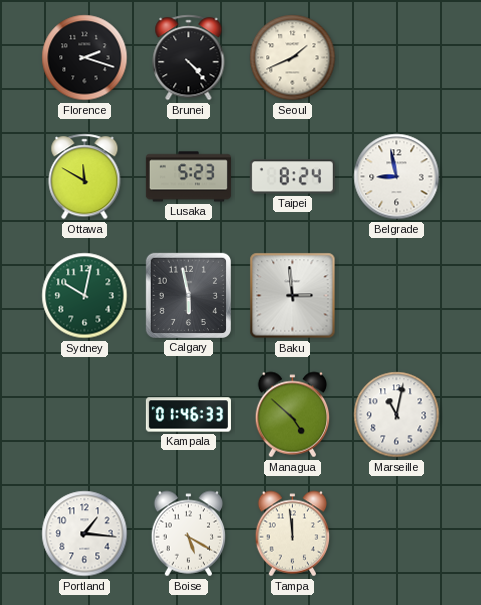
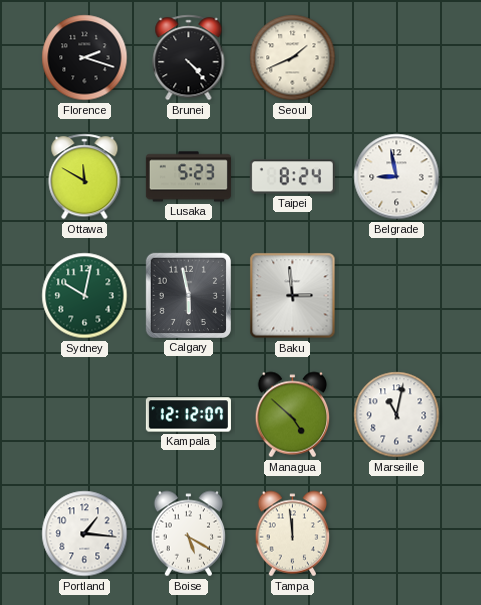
Kampala: 01:46 -> 12:12
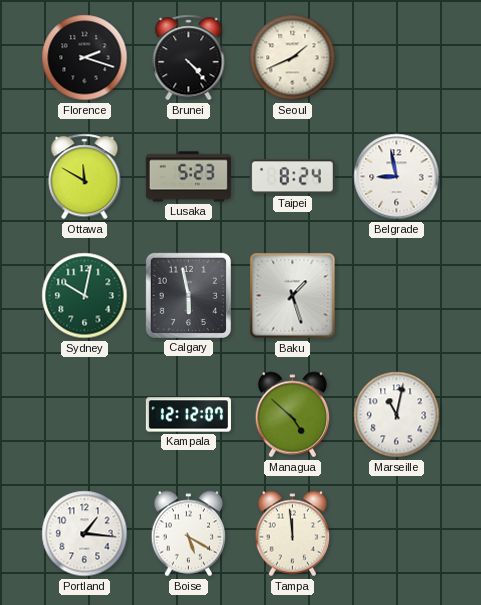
Baku: 2:59 -> 1:27
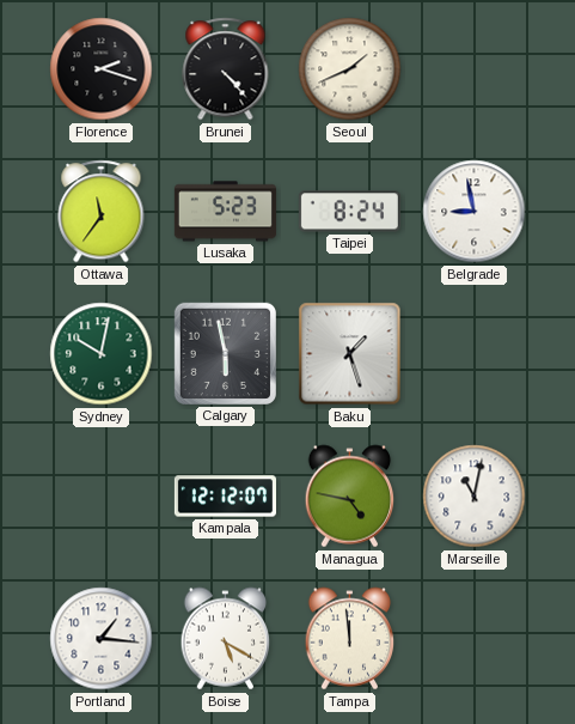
Ottawa: 11:50 -> 11:36
Managua: 4:52 -> 4:47
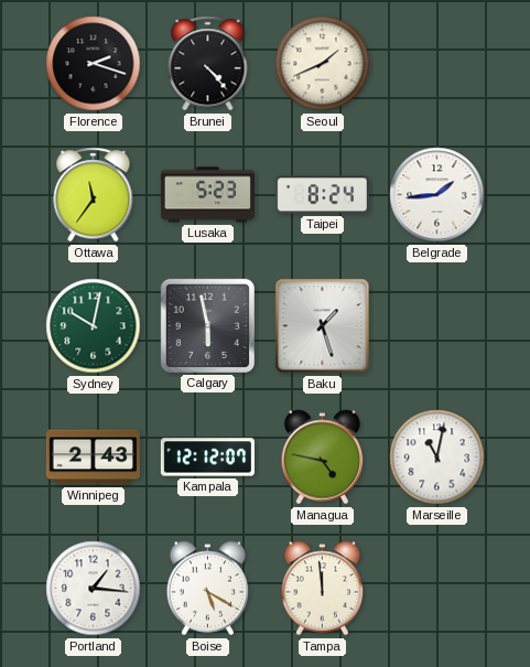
Belgrade: 8:58 -> 1:44
Winnipeg: none -> 2:43
